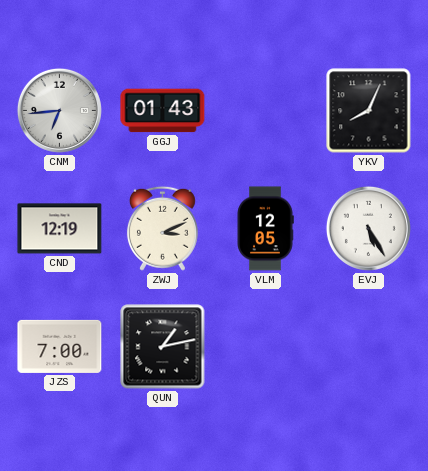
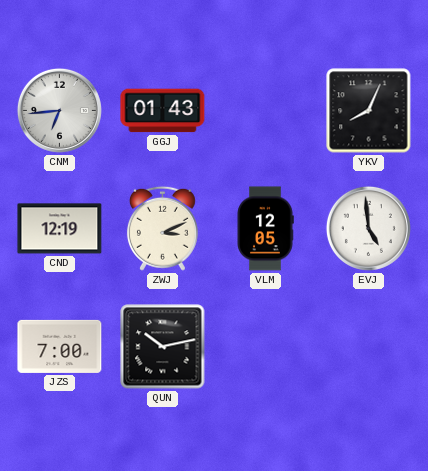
EVJ: 5:25 -> 4:59
QUN: 1:13 -> 10:13
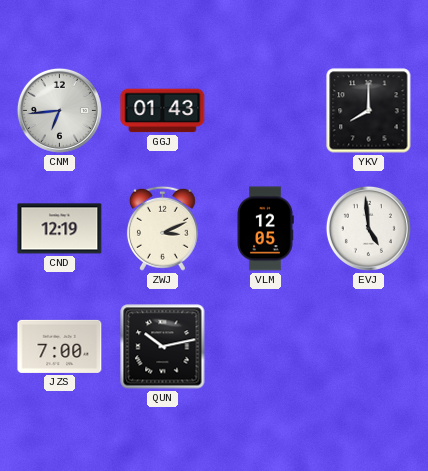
YKV: 8:04 -> 8:00
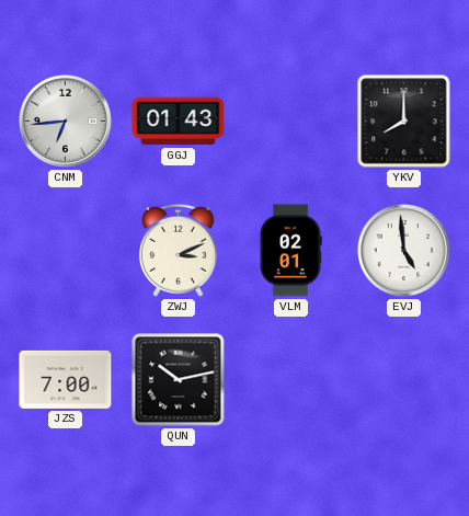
CND: 12:19 -> none
VLM: 12:05 -> 02:01
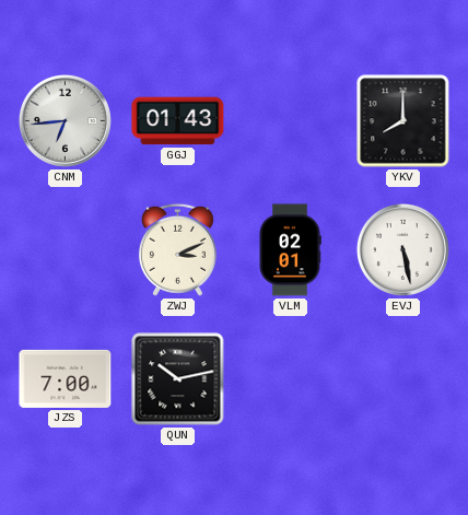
EVJ: 4:59 -> 5:28
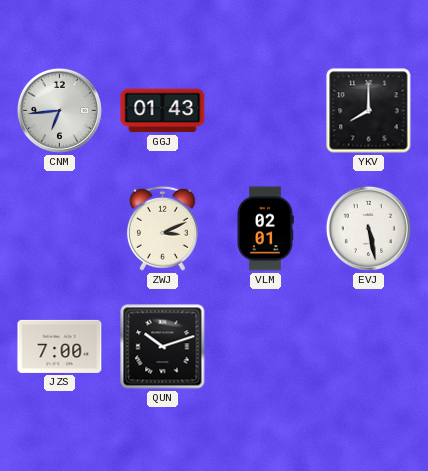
QUN: 10:13 -> 10:12
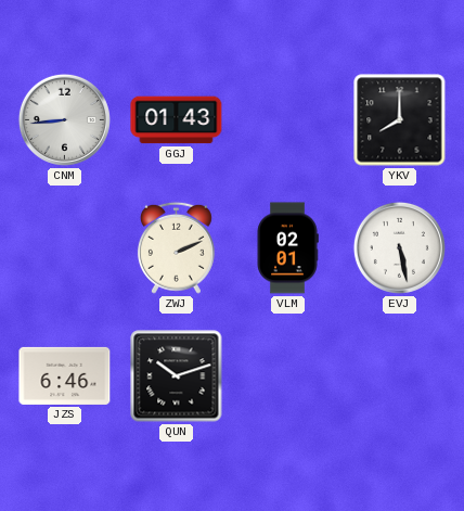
CNM: 6:44 -> 8:44
ZWJ: 3:11 -> 2:11
JZS: 7:00 -> 6:46
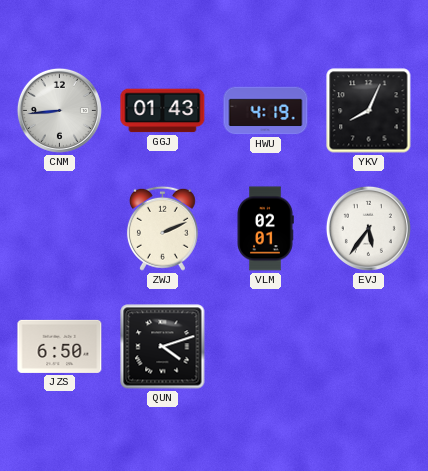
HWU: none -> 4:19
YKV: 8:00 -> 8:04
EVJ: 5:28 -> 5:36
JZS: 6:46 -> 6:50
QUN: 10:12 -> 4:12
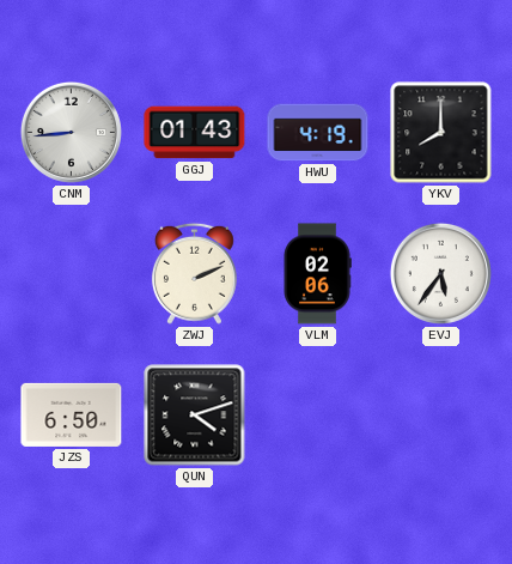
YKV: 8:04 -> 8:00
VLM: 02:01 -> 02:06
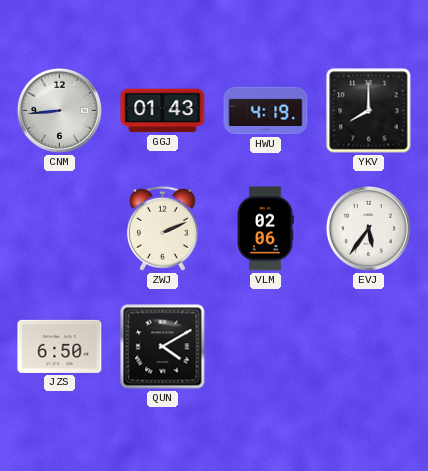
QUN: 4:12 -> 4:10
